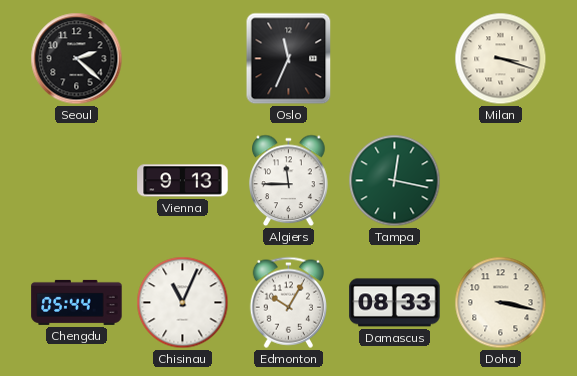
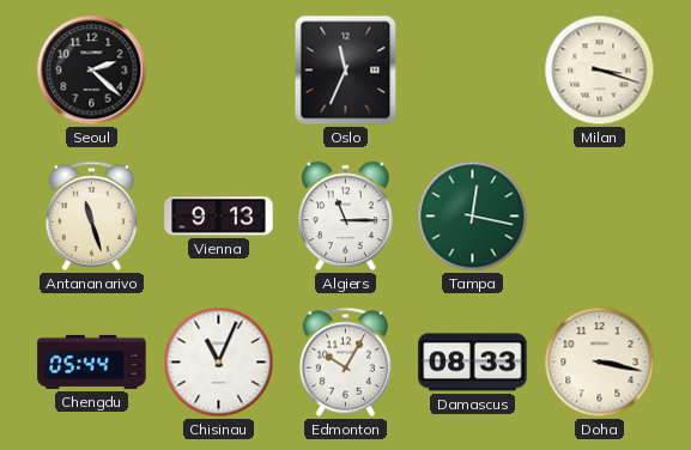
Antananarivo: none -> 11:27
Algiers: 11:45 -> 11:15
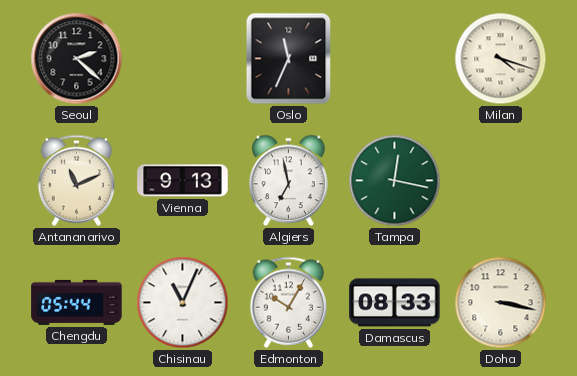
Milan: 3:18 -> 4:18
Antananarivo: 11:27 -> 11:11
Algiers: 11:15 -> 6:58
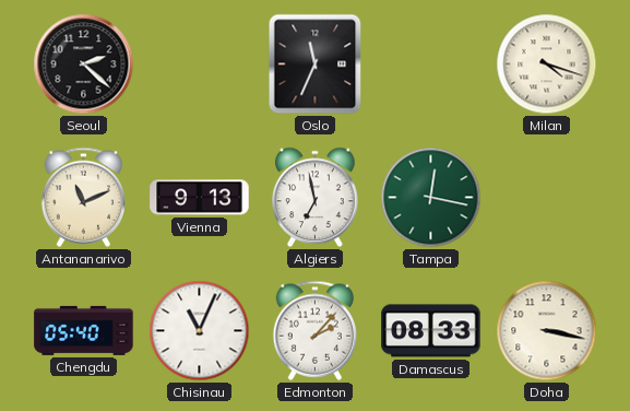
Chengdu: 05:44 -> 05:40
Edmonton: 10:05 -> 2:07
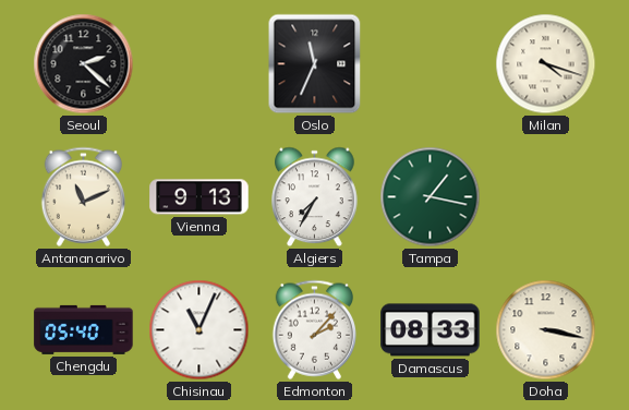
Algiers: 6:58 -> 7:35
Tampa: 12:17 -> 1:17
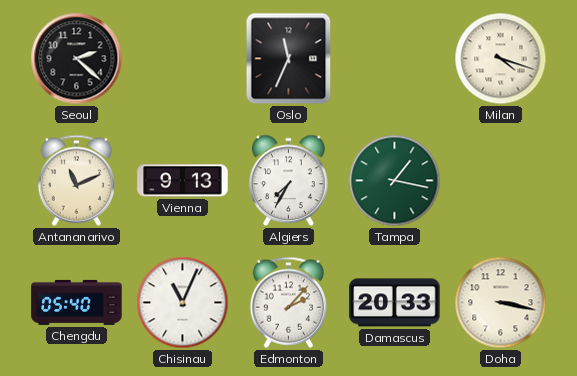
Damascus: 08:33 -> 20:33
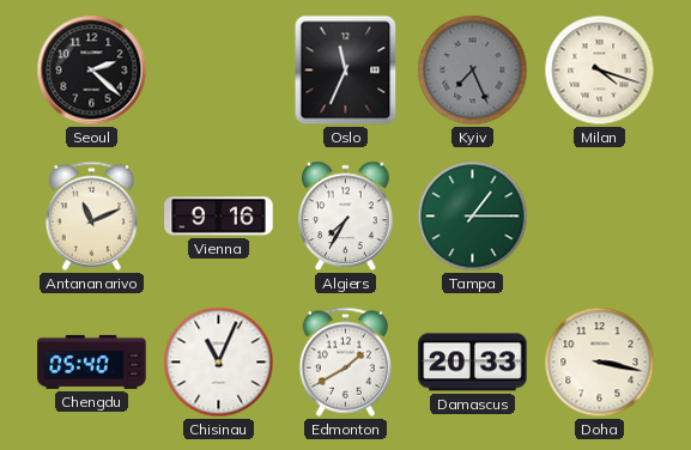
Kyiv: none -> 7:26
Vienna: 9:13 -> 9:16
Tampa: 1:17 -> 1:15
Edmonton: 2:07 -> 1:40
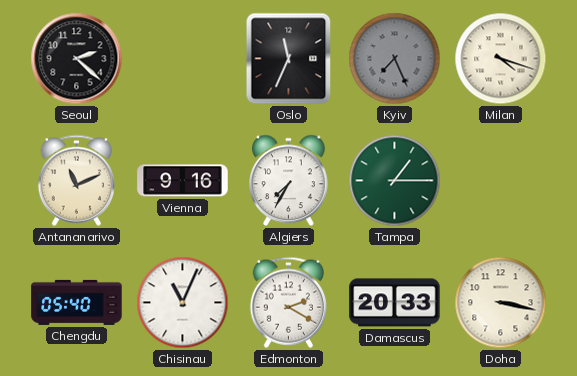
Edmonton: 1:40 -> 2:20
